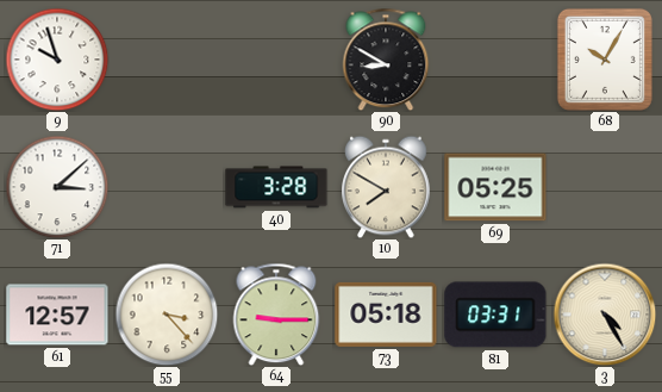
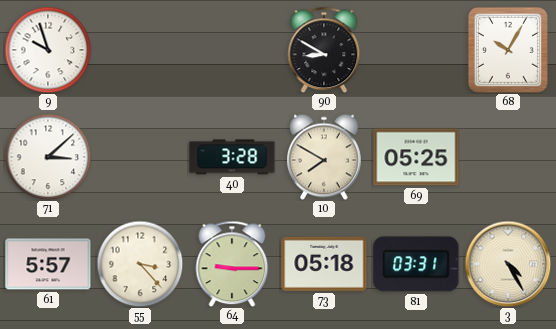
61: 12:57 -> 5:57
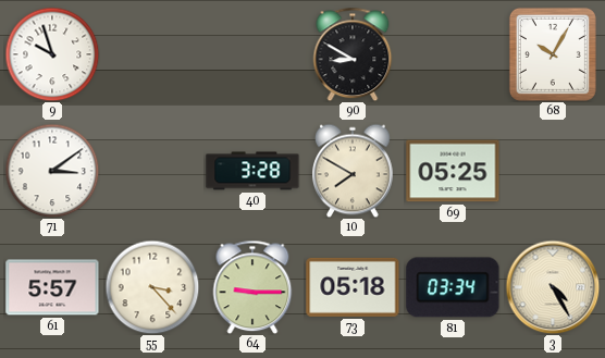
71: 3:08 -> 3:09
81: 03:31 -> 03:34
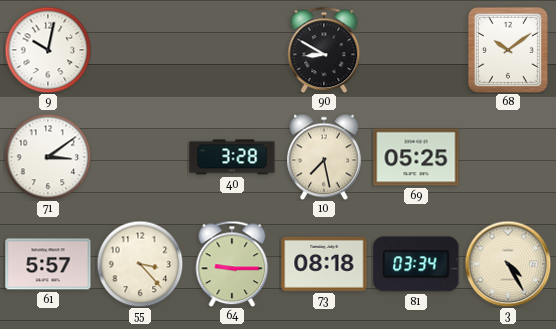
9: 9:57 -> 10:02
68: 10:05 -> 10:09
10: 7:50 -> 7:28
73: 05:18 -> 08:18
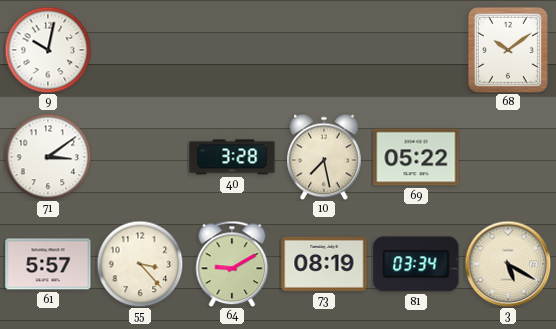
90: 8:50 -> none
69: 05:25 -> 05:22
64: 9:15 -> 9:10
73: 08:18 -> 08:19
3: 4:25 -> 5:20
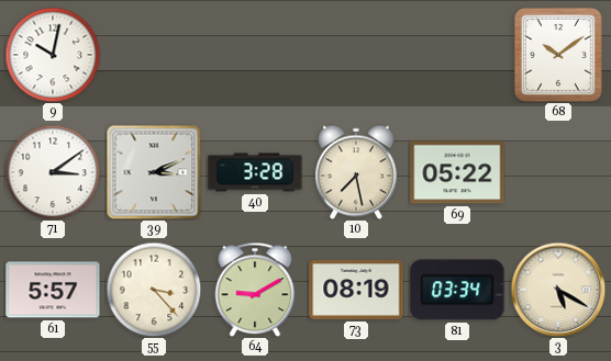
39: none -> 3:11
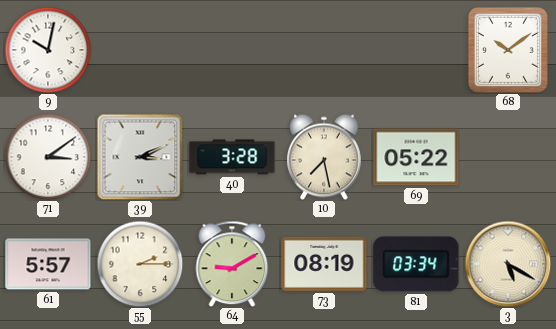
55: 3:23 -> 2:15
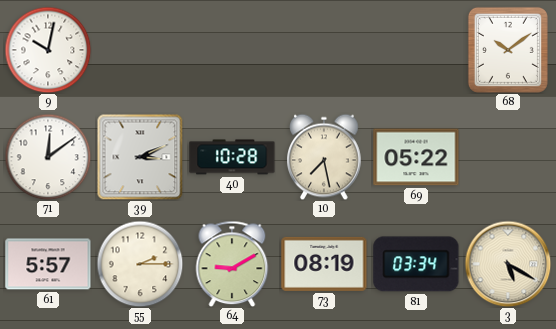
71: 3:09 -> 12:09
40: 3:28 -> 10:28
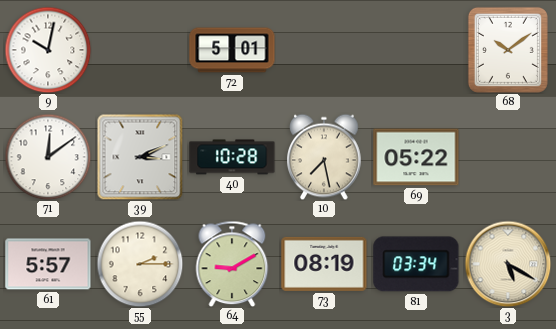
72: none -> 5:01
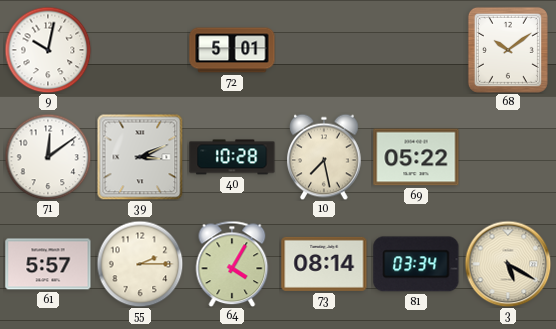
64: 9:10 -> 4:05
73: 08:19 -> 08:14
